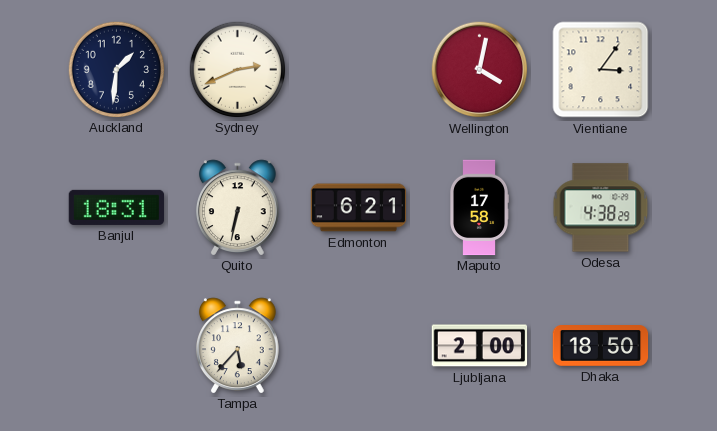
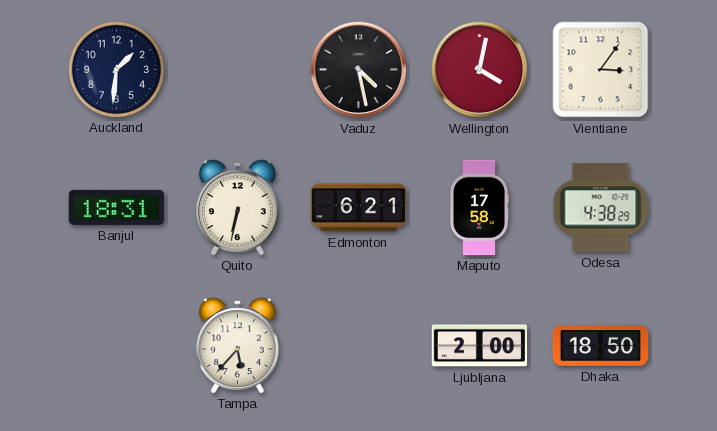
Sydney: 2:41 -> none
Vaduz: none -> 4:28
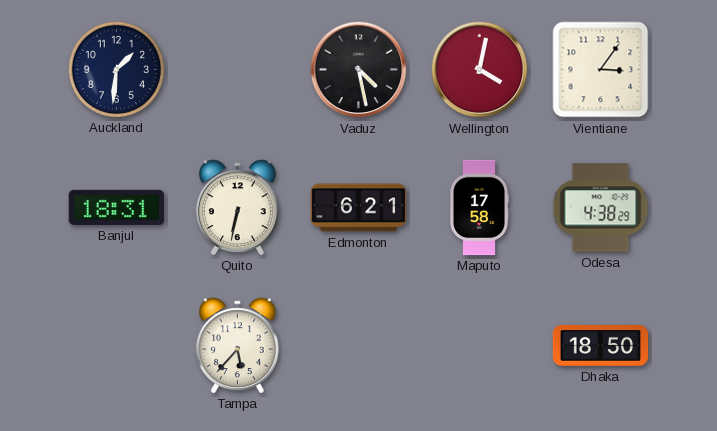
Ljubljana: 2:00 -> none
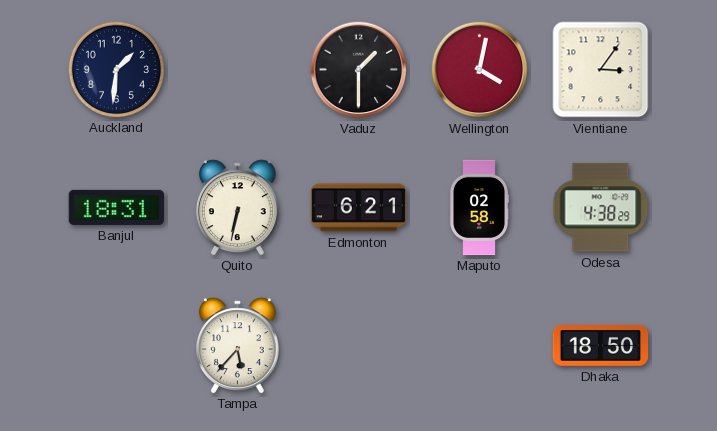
Vaduz: 4:28 -> 1:30
Maputo: 17:58 -> 02:58
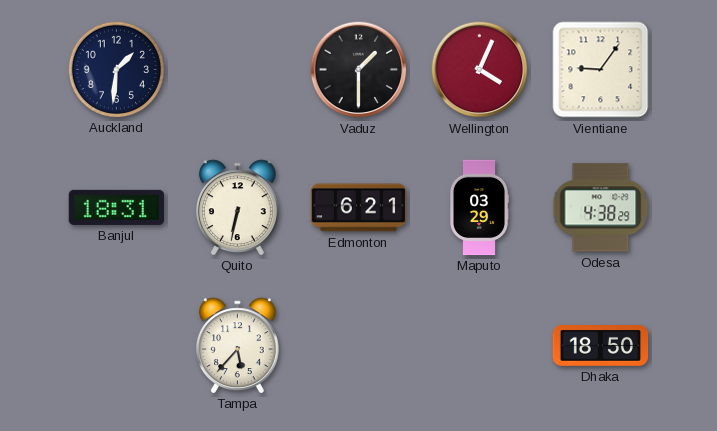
Wellington: 4:02 -> 4:04
Vientiane: 3:06 -> 9:06
Maputo: 02:58 -> 03:29
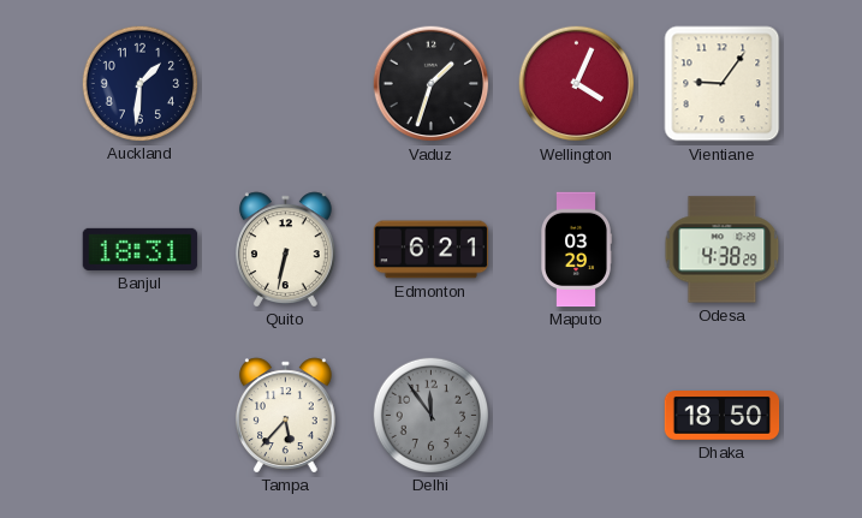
Vaduz: 1:30 -> 1:33
Delhi: none -> 11:54
